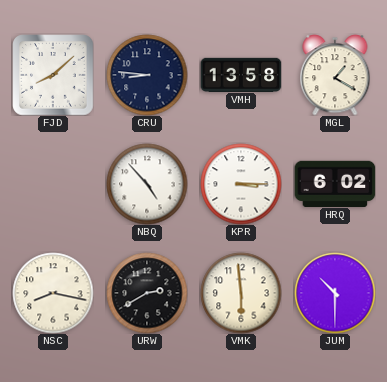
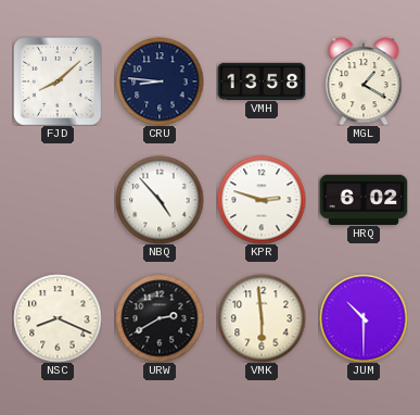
KPR: 3:15 -> 2:48
NSC: 8:17 -> 8:19
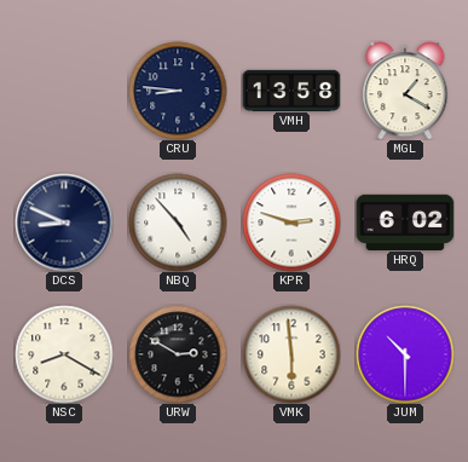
FJD: 8:08 -> none
DCS: none -> 8:49
NSC: 8:19 -> 8:20
URW: 2:40 -> 2:50
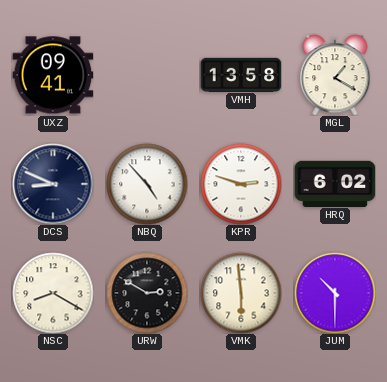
UXZ: none -> 09:41
CRU: 8:46 -> none
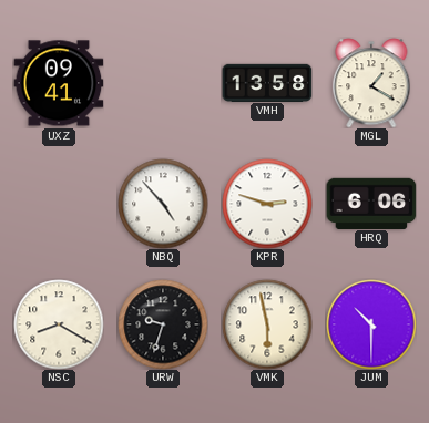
DCS: 8:49 -> none
HRQ: 6:02 -> 6:06
URW: 2:50 -> 9:33
VMK: 5:59 -> 5:58
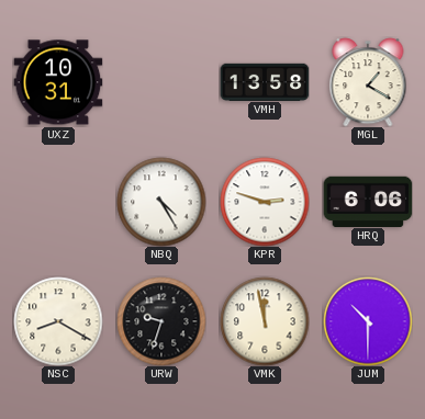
UXZ: 09:41 -> 10:31
NBQ: 4:53 -> 4:25
VMK: 5:58 -> 11:58
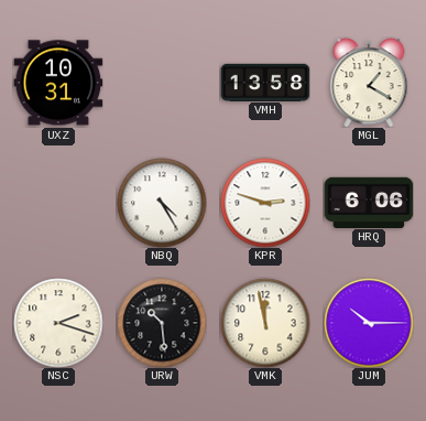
NSC: 8:20 -> 2:18
URW: 9:33 -> 10:29
JUM: 10:30 -> 10:15
